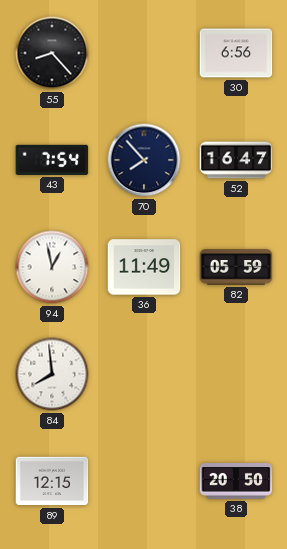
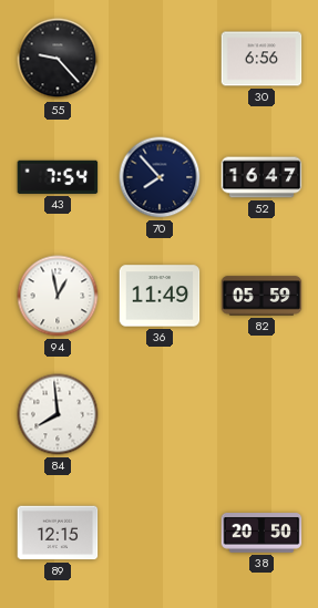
55: 8:23 -> 9:23
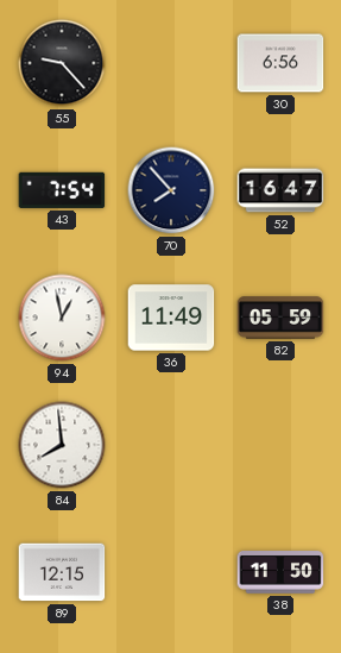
38: 20:50 -> 11:50
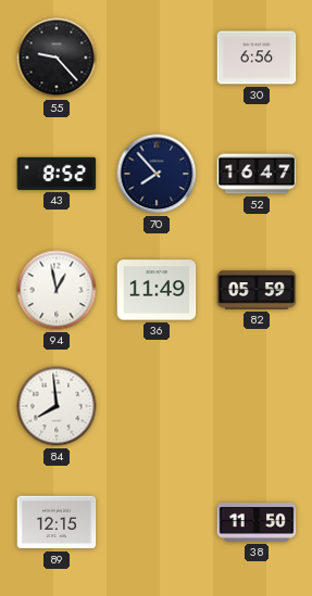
43: 7:54 -> 8:52
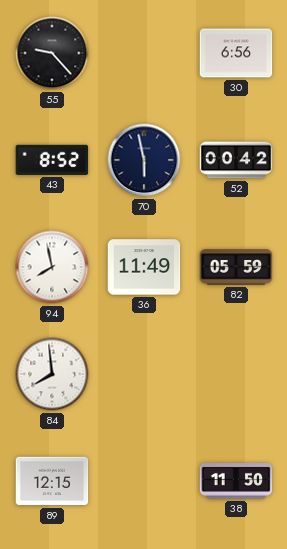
70: 7:53 -> 5:58
52: 16:47 -> 00:42
94: 12:58 -> 7:58
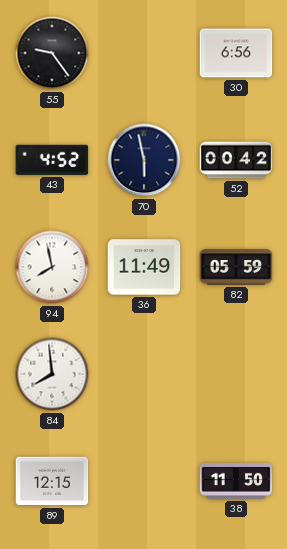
55: 9:23 -> 9:24
43: 8:52 -> 4:52
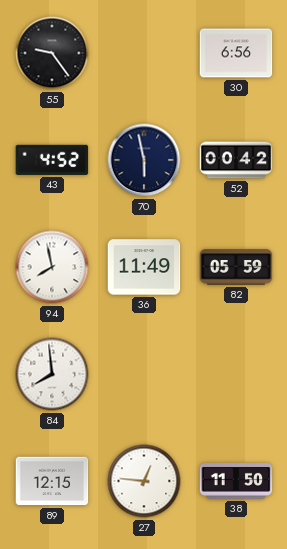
27: none -> 12:46
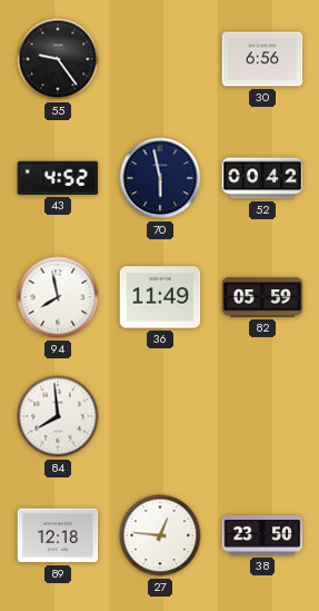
89: 12:15 -> 12:18
38: 11:50 -> 23:50
